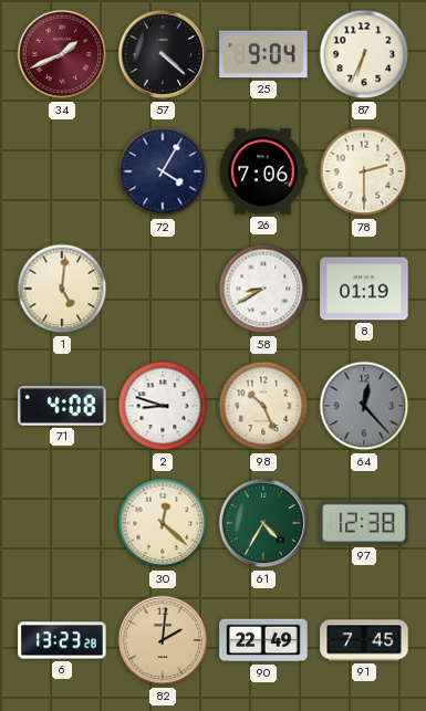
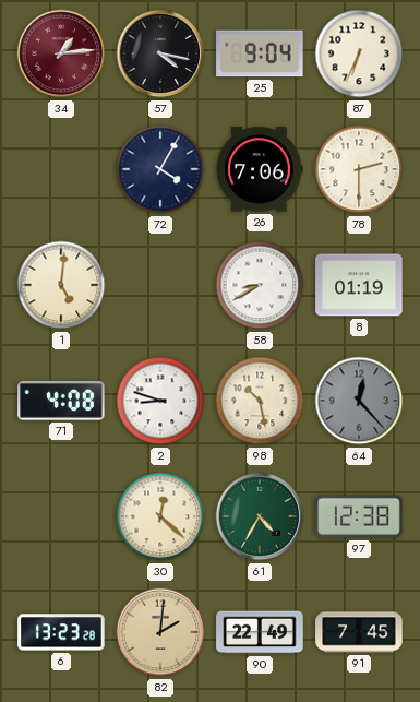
34: 1:41 -> 1:14
57: 4:22 -> 4:17
98: 10:26 -> 10:28
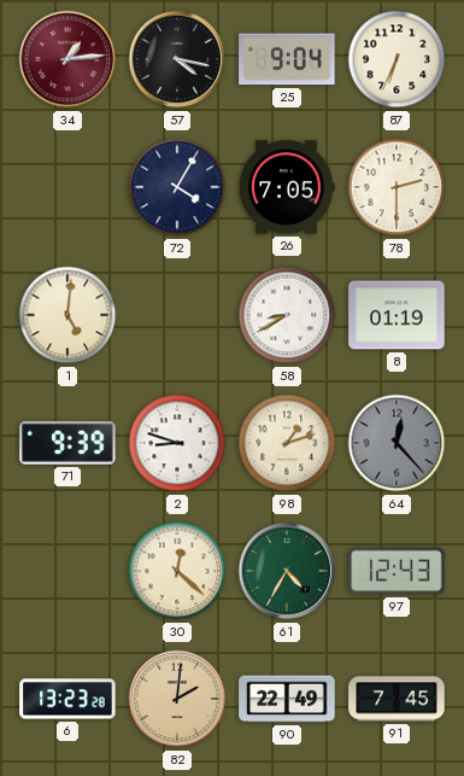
26: 7:06 -> 7:05
71: 4:08 -> 9:39
98: 10:28 -> 1:12
97: 12:38 -> 12:43
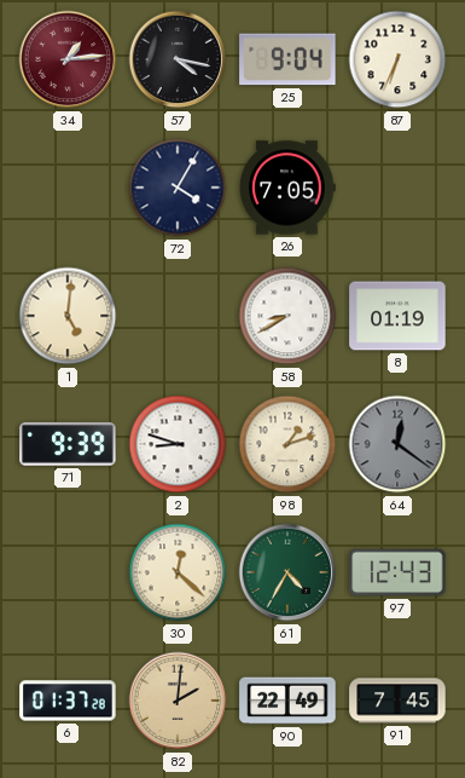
78: 2:30 -> none
64: 12:23 -> 12:21
6: 13:23 -> 01:37
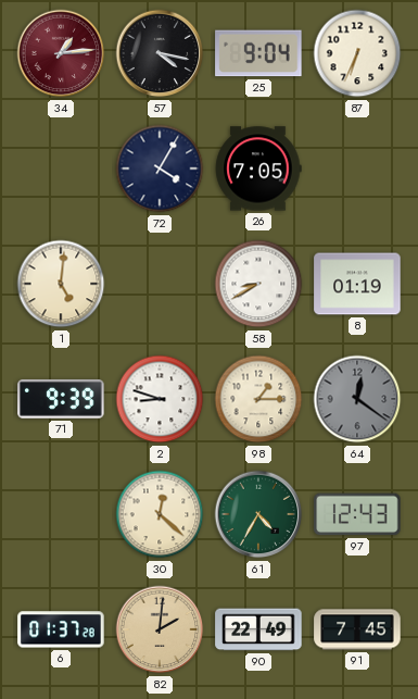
98: 1:12 -> 1:15
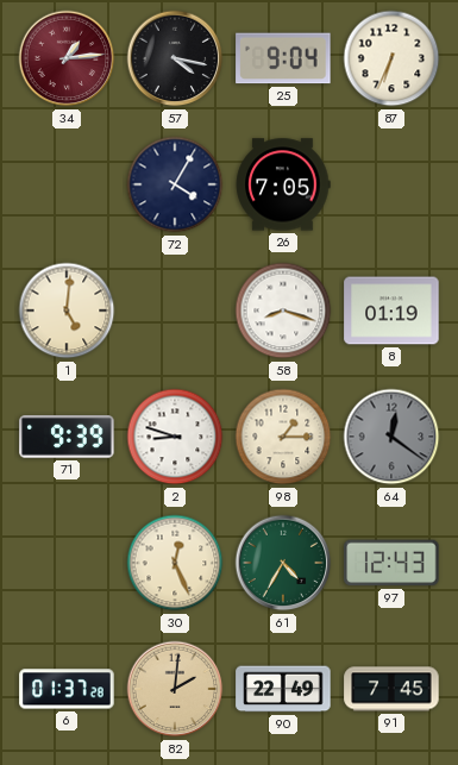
58: 8:40 -> 8:18
30: 12:22 -> 12:26
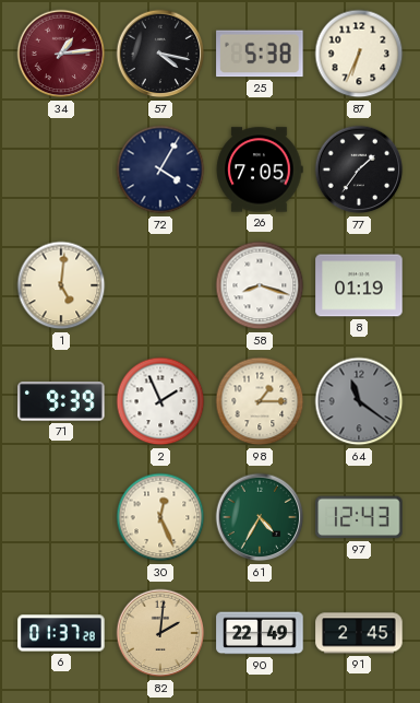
25: 9:04 -> 5:38
77: none -> 1:36
2: 8:48 -> 1:56
64: 12:21 -> 11:21
91: 7:45 -> 2:45
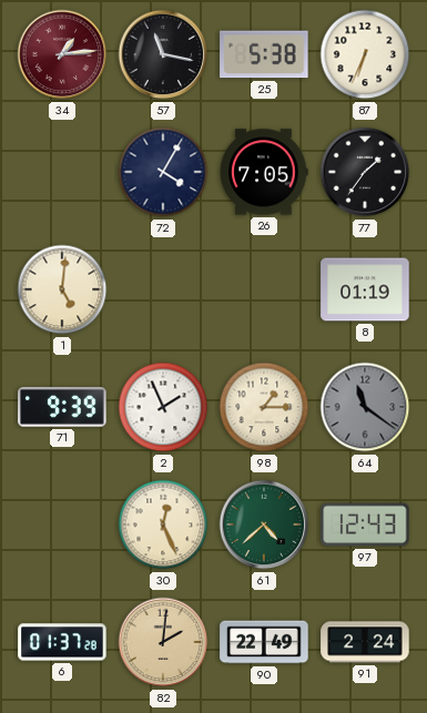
57: 4:17 -> 11:17
58: 8:18 -> none
61: 4:35 -> 4:38
91: 2:45 -> 2:24
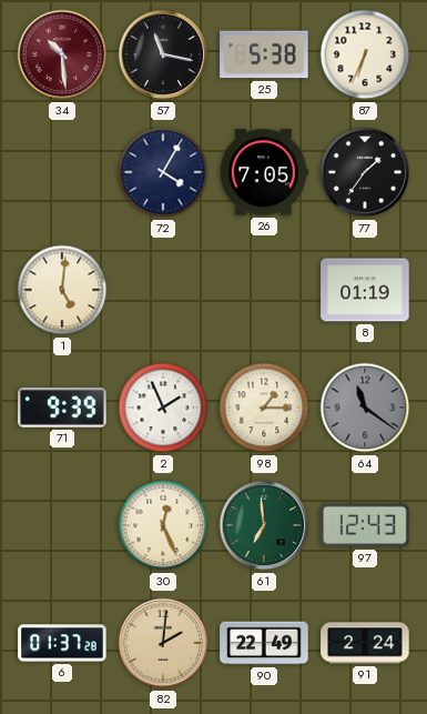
34: 1:14 -> 10:29
61: 4:38 -> 6:59
